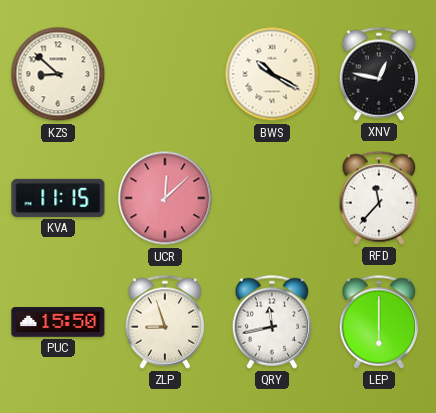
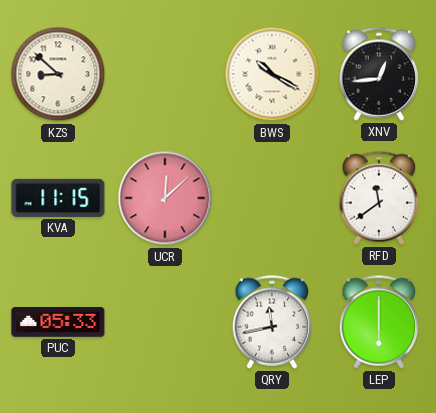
XNV: 12:47 -> 12:44
RFD: 11:37 -> 11:39
PUC: 15:50 -> 05:33
ZLP: 8:57 -> none
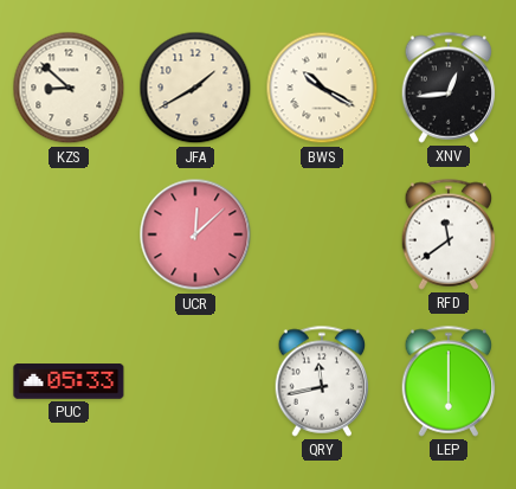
JFA: none -> 1:40
KVA: 11:15 -> none
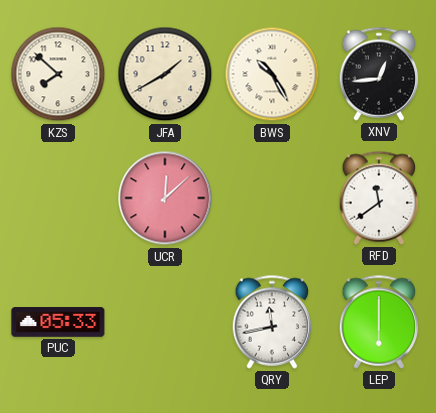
KZS: 8:52 -> 7:52
BWS: 10:20 -> 10:25
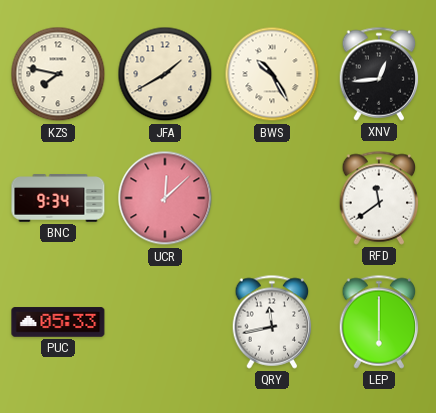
KZS: 7:52 -> 7:47
BNC: none -> 9:34
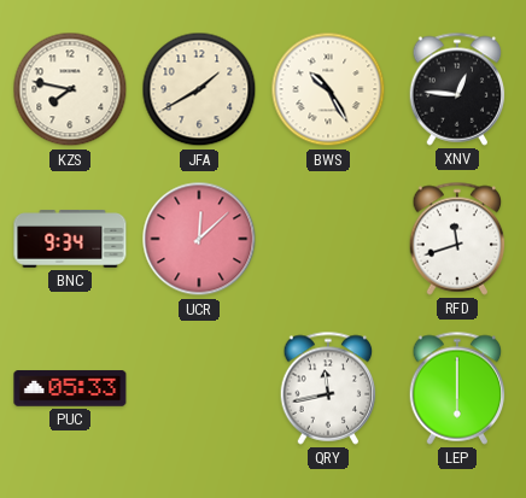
XNV: 12:44 -> 12:46
RFD: 11:39 -> 11:42
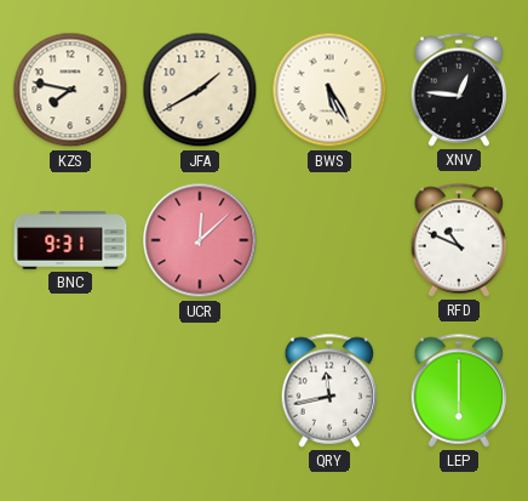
BWS: 10:25 -> 5:25
BNC: 9:34 -> 9:31
RFD: 11:42 -> 10:49
PUC: 05:33 -> none
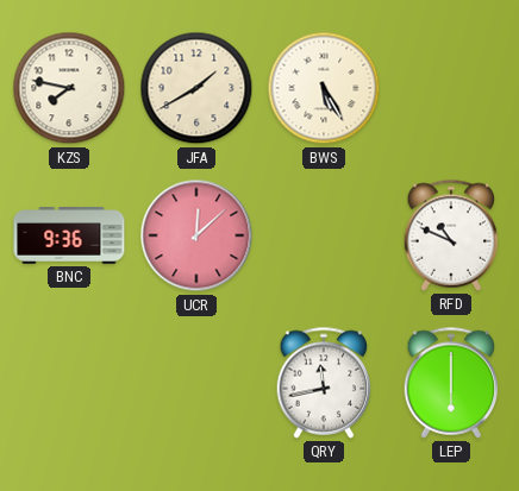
XNV: 12:46 -> none
BNC: 9:31 -> 9:36
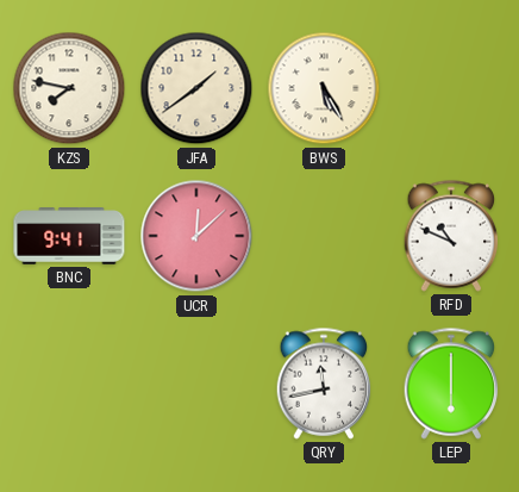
JFA: 1:40 -> 1:39
BNC: 9:36 -> 9:41
